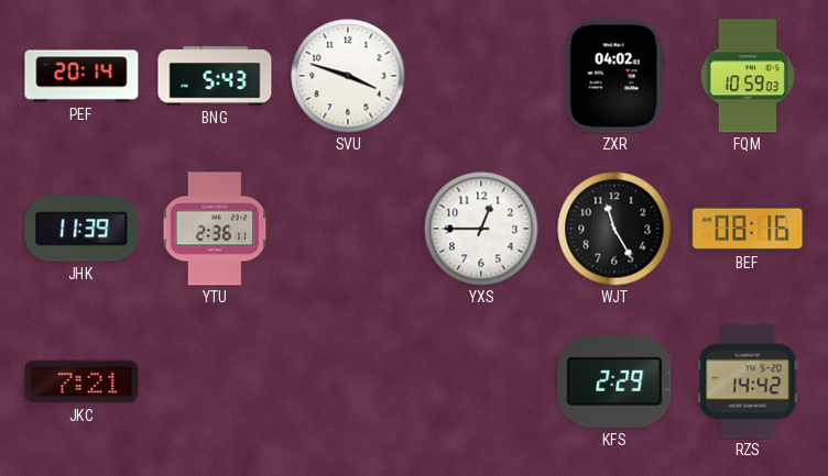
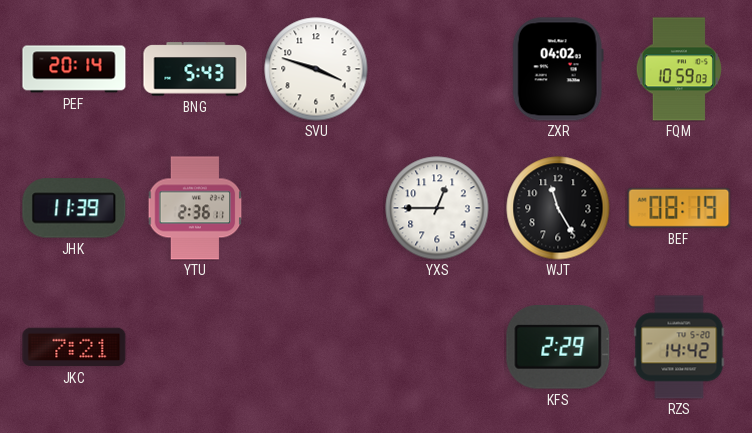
BEF: 08:16 -> 08:19
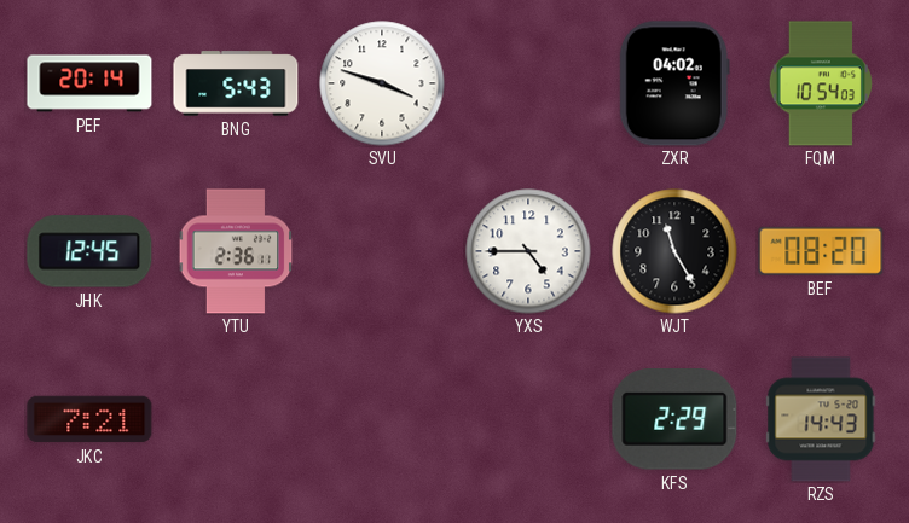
FQM: 10:59 -> 10:54
JHK: 11:39 -> 12:45
YXS: 12:45 -> 4:45
BEF: 08:19 -> 08:20
RZS: 14:42 -> 14:43
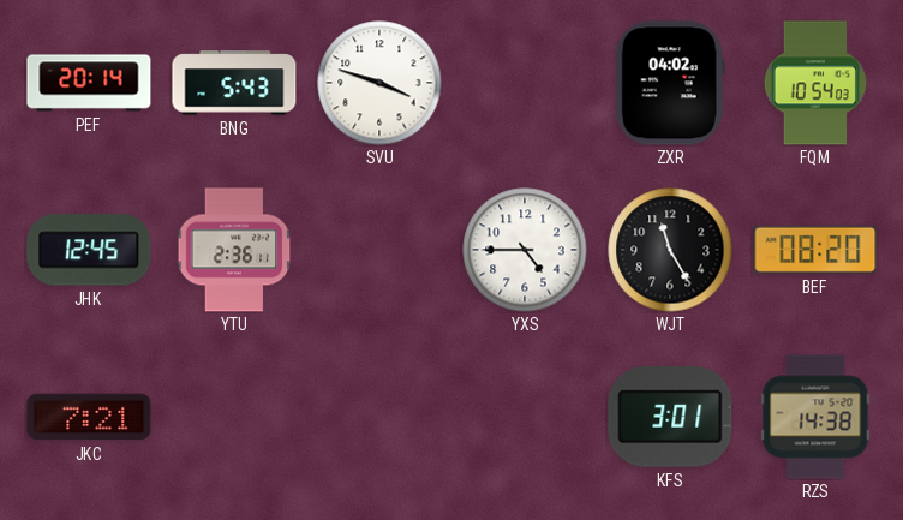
KFS: 2:29 -> 3:01
RZS: 14:43 -> 14:38
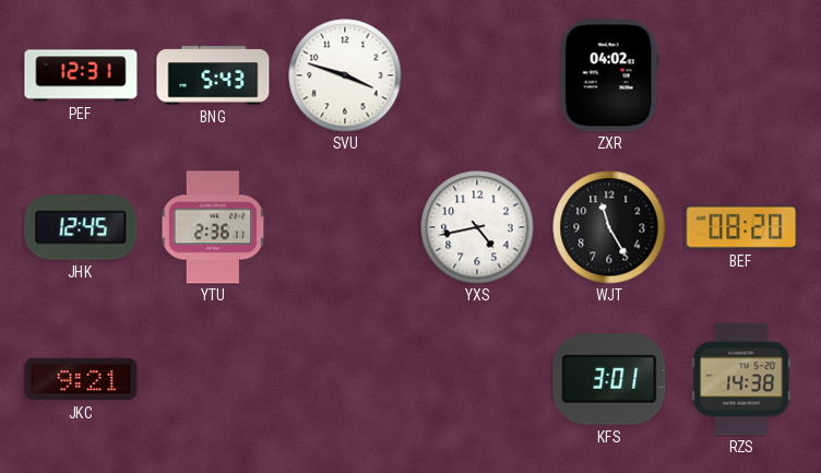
PEF: 20:14 -> 12:31
FQM: 10:54 -> none
YXS: 4:45 -> 4:43
JKC: 7:21 -> 9:21
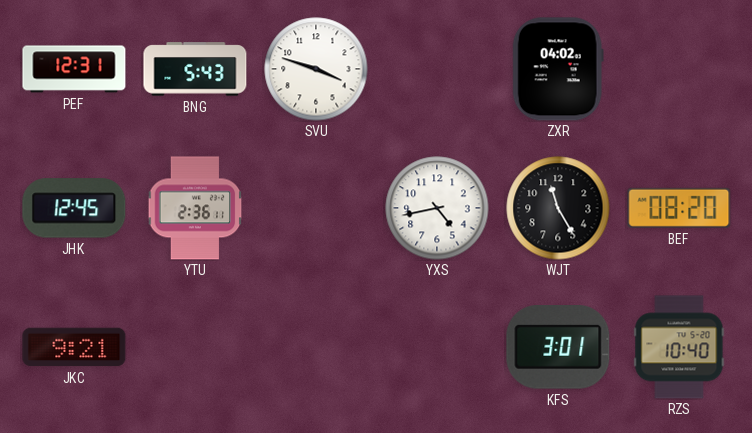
RZS: 14:38 -> 10:40
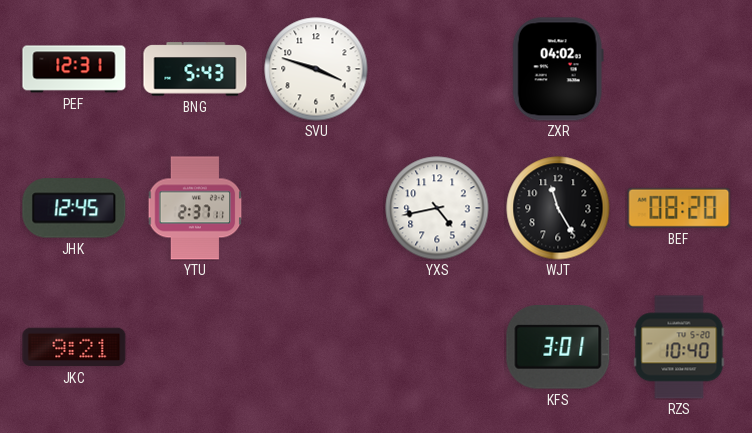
YTU: 2:36 -> 2:37
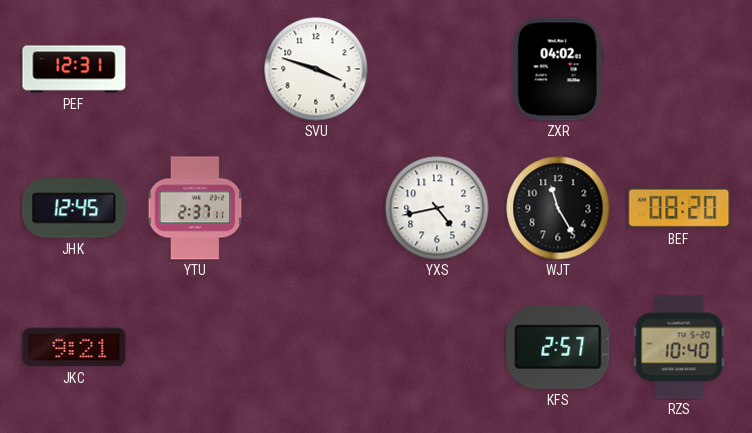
BNG: 5:43 -> none
KFS: 3:01 -> 2:57
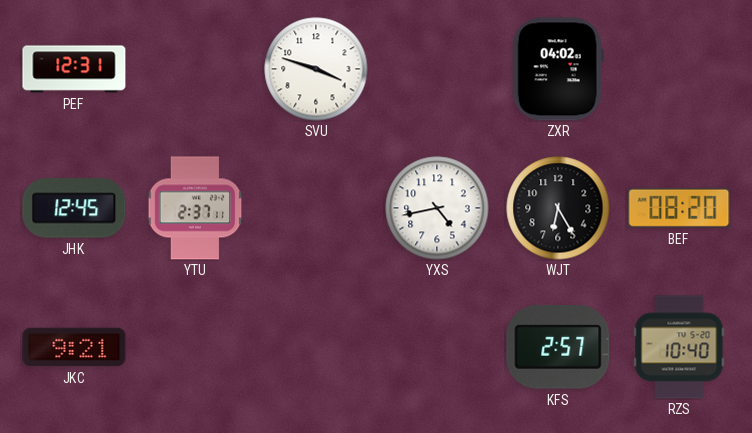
WJT: 11:25 -> 6:25
